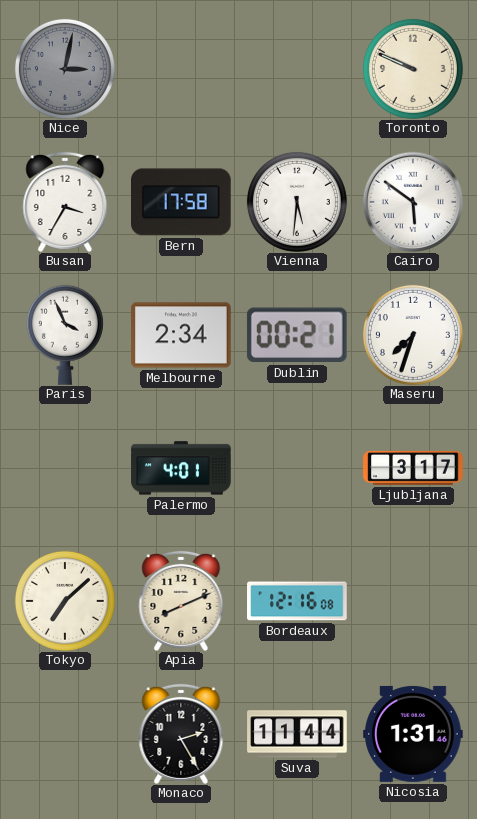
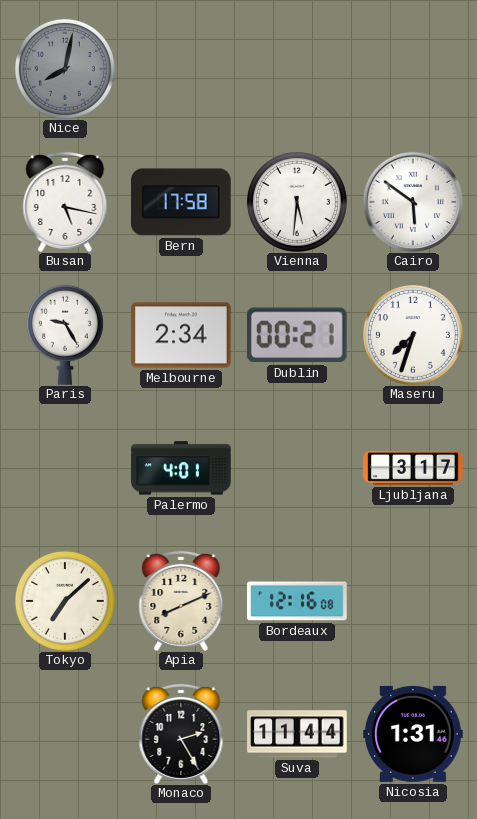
Nice: 3:02 -> 8:02
Toronto: 9:49 -> none
Busan: 3:35 -> 5:17
Paris: 3:56 -> 9:25
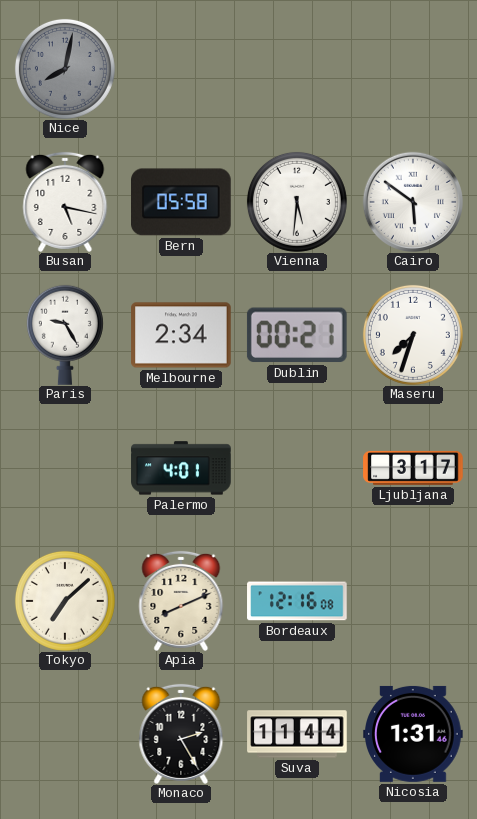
Bern: 17:58 -> 05:58
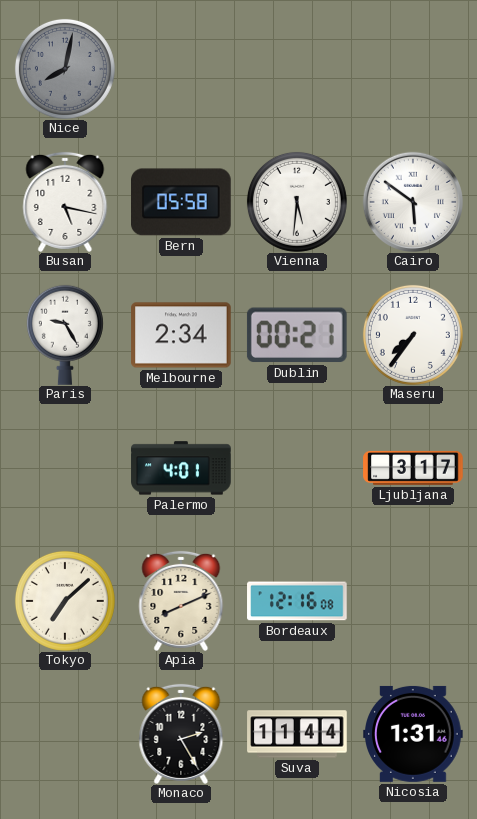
Maseru: 7:33 -> 7:36
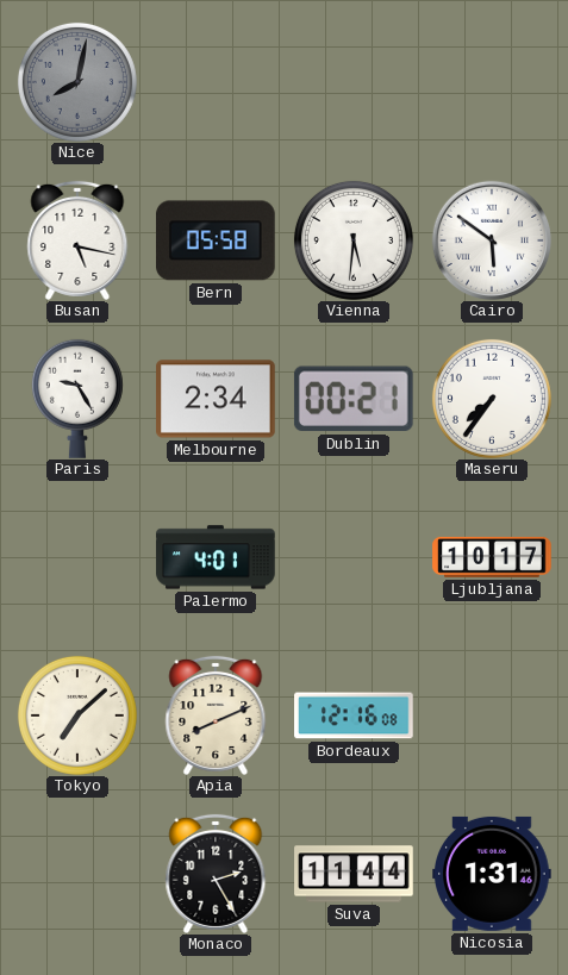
Ljubljana: 3:17 -> 10:17
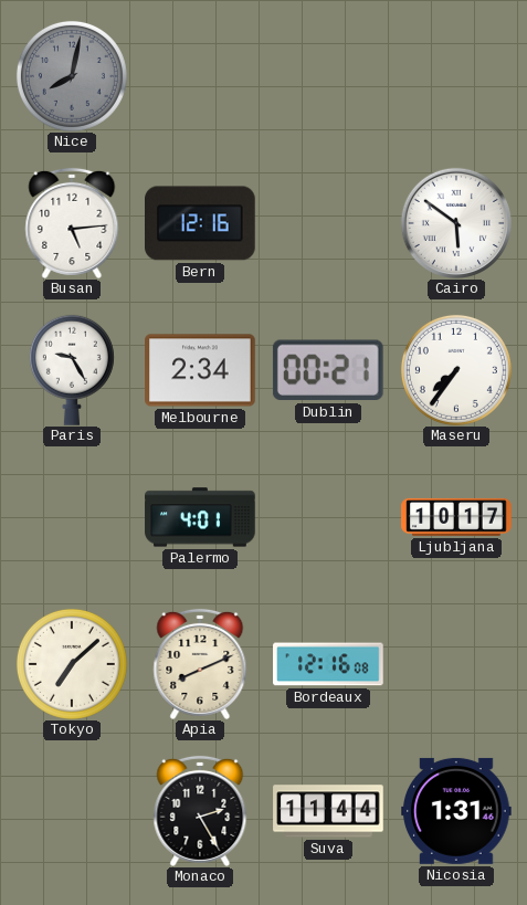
Busan: 5:17 -> 5:14
Bern: 05:58 -> 12:16
Vienna: 5:31 -> none
